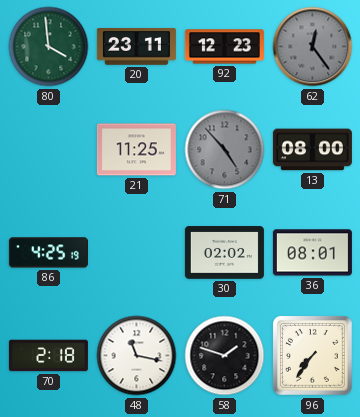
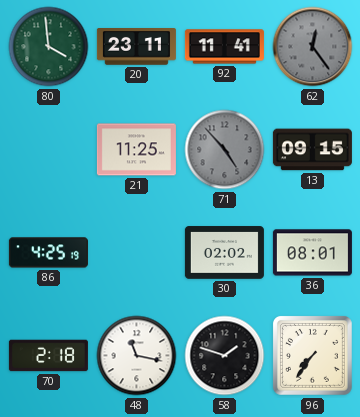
92: 12:23 -> 11:41
13: 08:00 -> 09:15
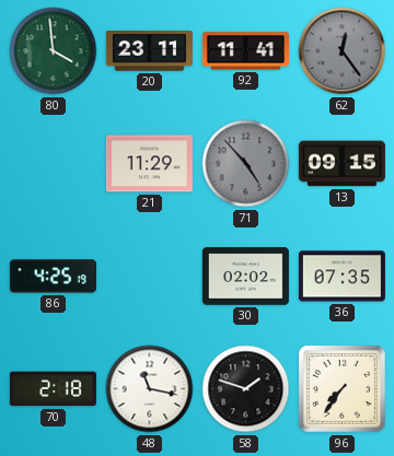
21: 11:25 -> 11:29
36: 08:01 -> 07:35
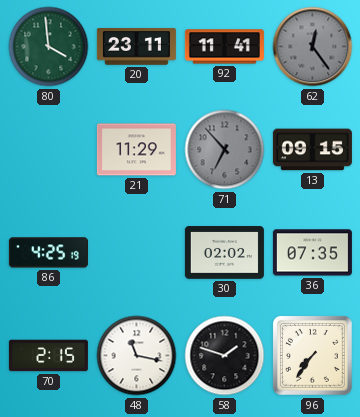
71: 4:53 -> 6:53
70: 2:18 -> 2:15
